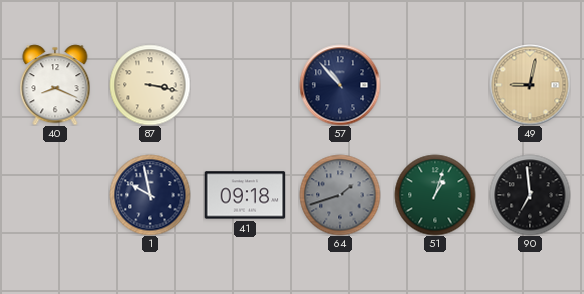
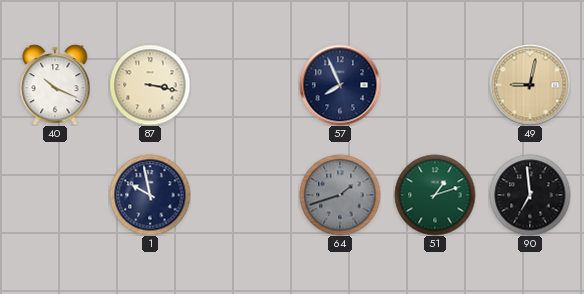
40: 8:19 -> 10:19
57: 10:53 -> 7:56
41: 09:18 -> none
51: 1:03 -> 1:12
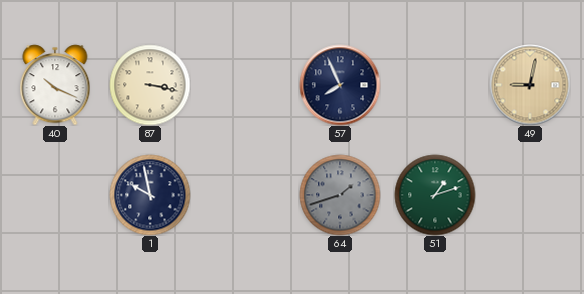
90: 6:59 -> none
